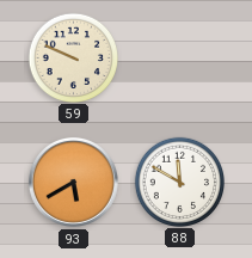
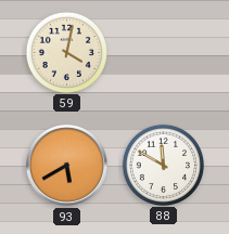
59: 9:49 -> 4:02
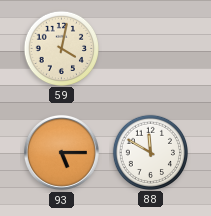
93: 5:40 -> 5:15
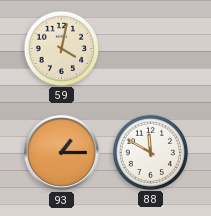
93: 5:15 -> 1:15
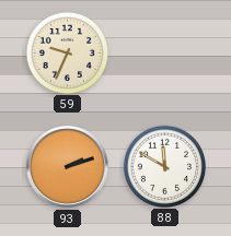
59: 4:02 -> 9:34
93: 1:15 -> 2:12
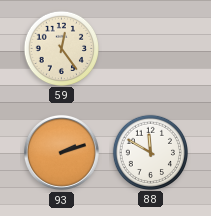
59: 9:34 -> 12:24
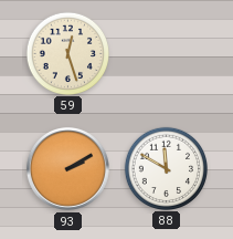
59: 12:24 -> 12:27
93: 2:12 -> 2:10
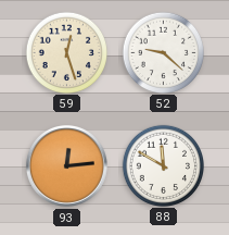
52: none -> 9:22
93: 2:10 -> 12:14
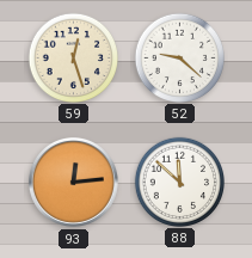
88: 11:50 -> 11:52
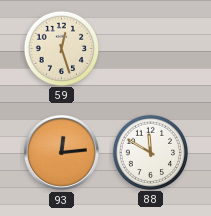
52: 9:22 -> none
88: 11:52 -> 11:50
